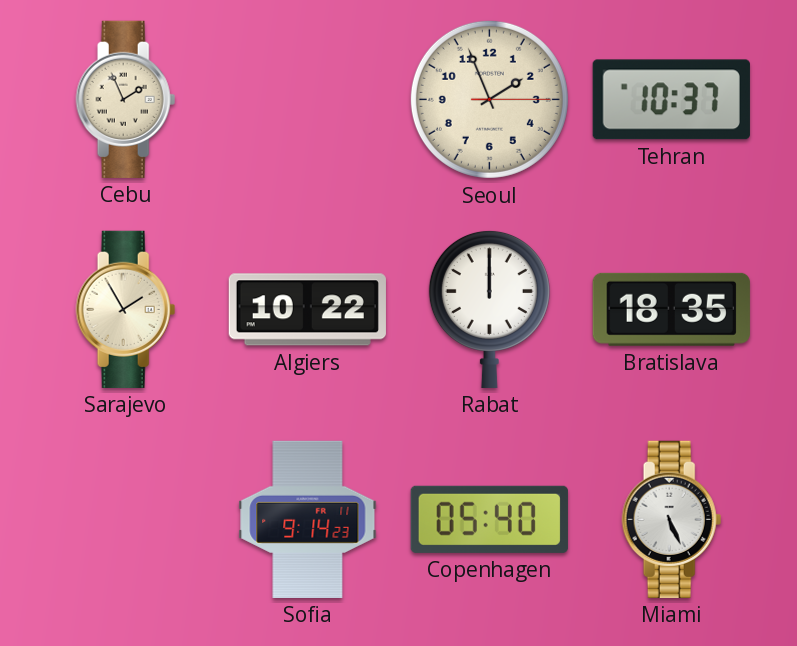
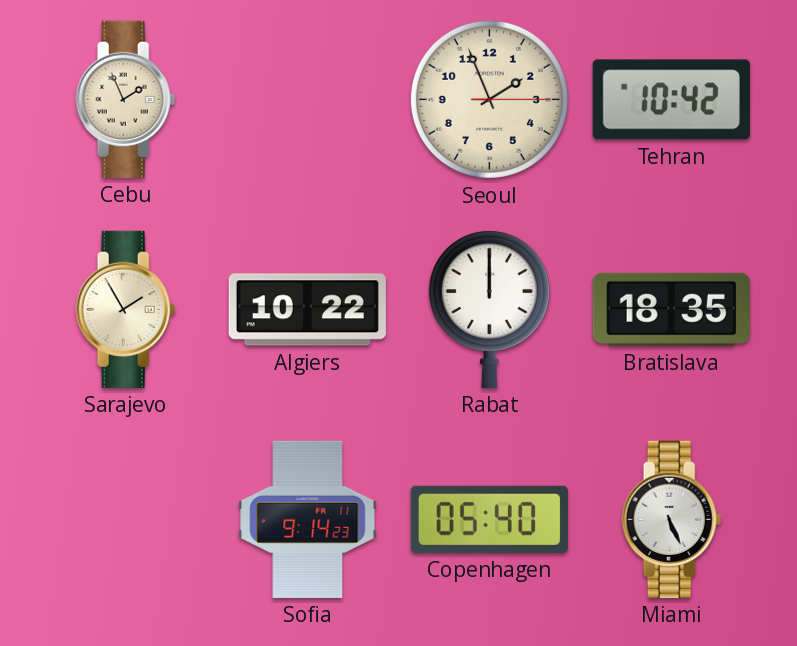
Tehran: 10:37 -> 10:42
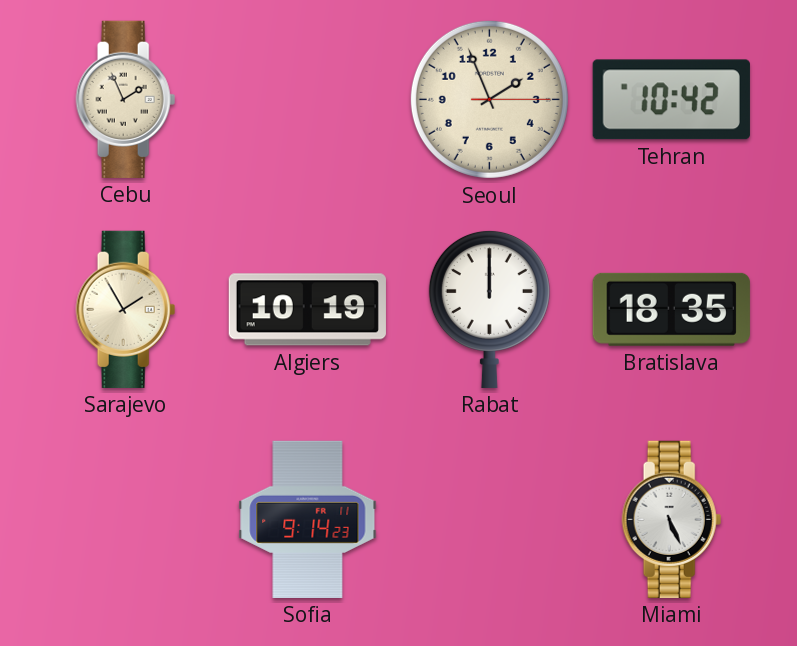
Algiers: 10:22 -> 10:19
Copenhagen: 05:40 -> none
